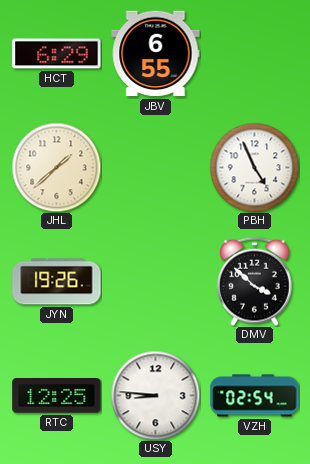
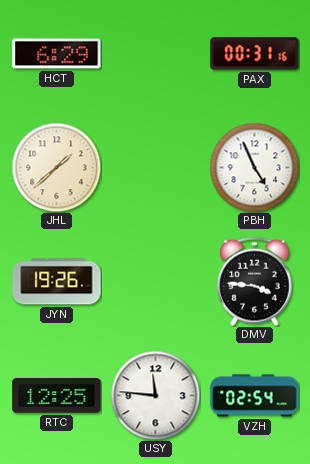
JBV: 6:55 -> none
PAX: none -> 00:31
DMV: 3:52 -> 3:46
USY: 8:46 -> 11:46
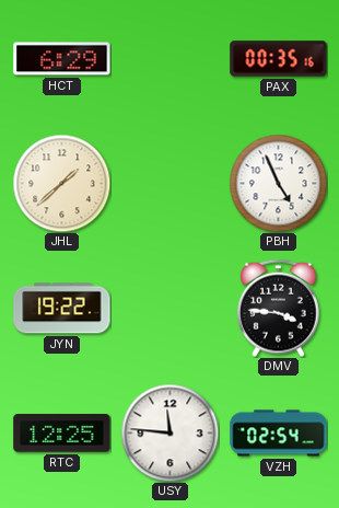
PAX: 00:31 -> 00:35
JYN: 19:26 -> 19:22
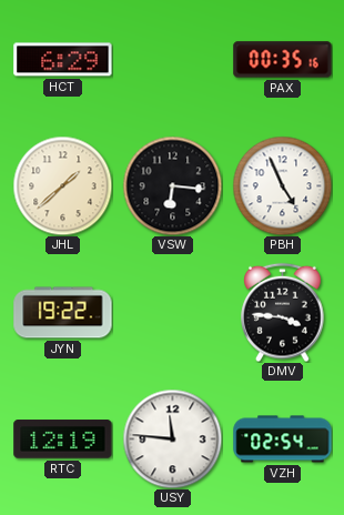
VSW: none -> 6:16
RTC: 12:25 -> 12:19
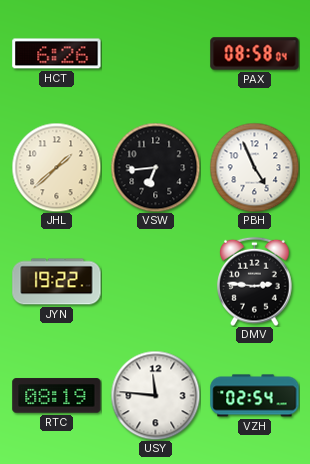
HCT: 6:29 -> 6:26
PAX: 00:35 -> 08:58
VSW: 6:16 -> 6:44
DMV: 3:46 -> 2:46
RTC: 12:19 -> 08:19
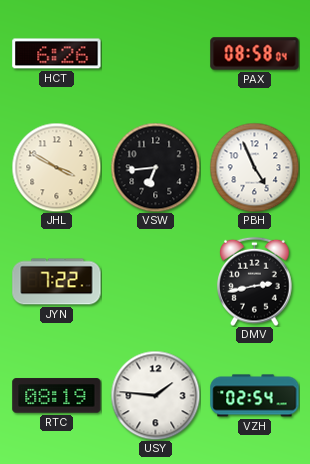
JHL: 1:38 -> 3:50
JYN: 19:22 -> 7:22
DMV: 2:46 -> 2:43
USY: 11:46 -> 1:46
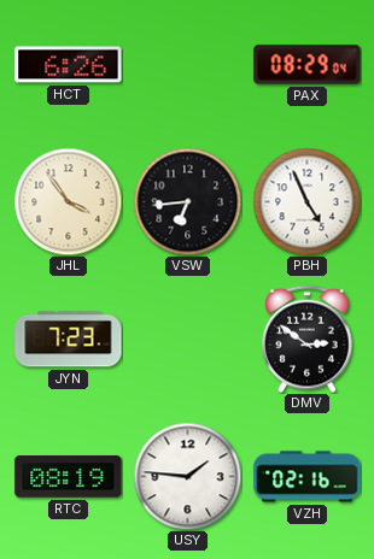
PAX: 08:58 -> 08:29
JHL: 3:50 -> 3:54
JYN: 7:22 -> 7:23
DMV: 2:43 -> 2:51
VZH: 02:54 -> 02:16
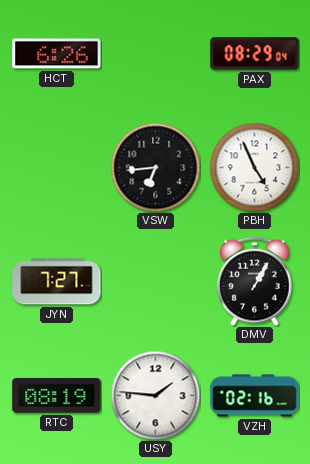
JHL: 3:54 -> none
JYN: 7:23 -> 7:27
DMV: 2:51 -> 1:05
